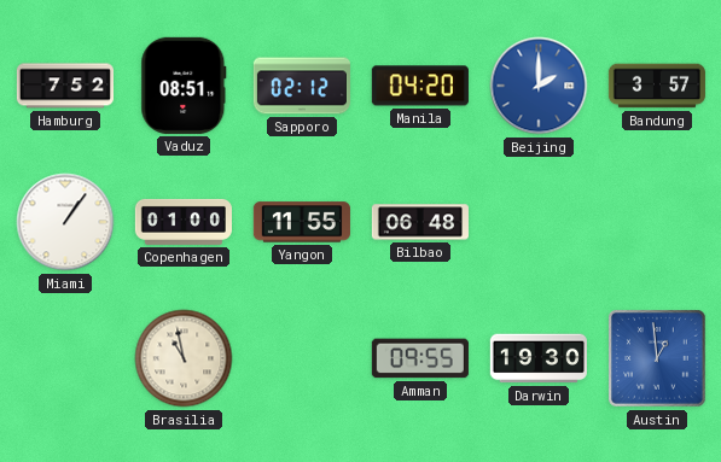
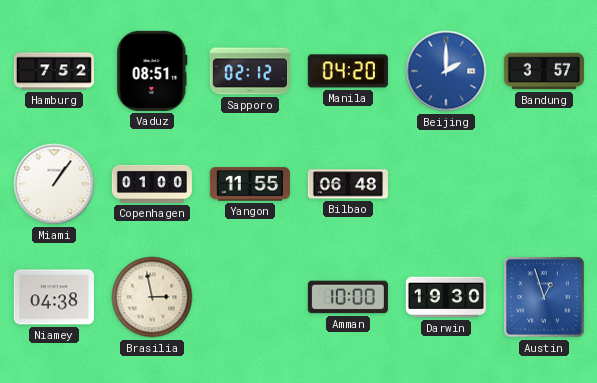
Niamey: none -> 04:38
Brasilia: 10:58 -> 2:58
Amman: 09:55 -> 10:00
Austin: 12:59 -> 12:57
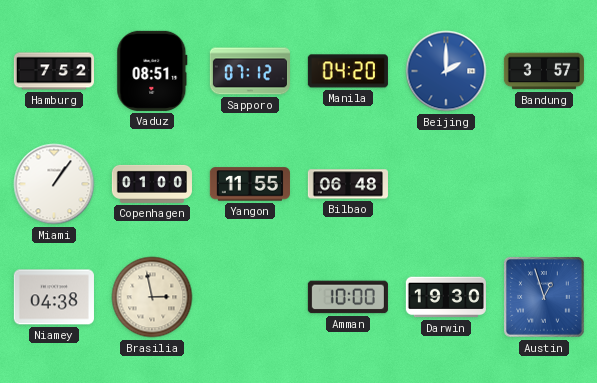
Sapporo: 02:12 -> 07:12
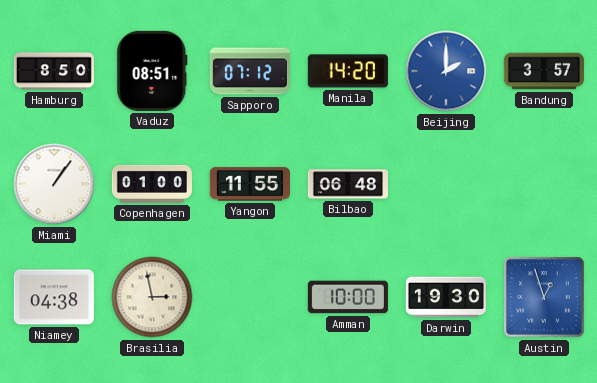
Hamburg: 7:52 -> 8:50
Manila: 04:20 -> 14:20
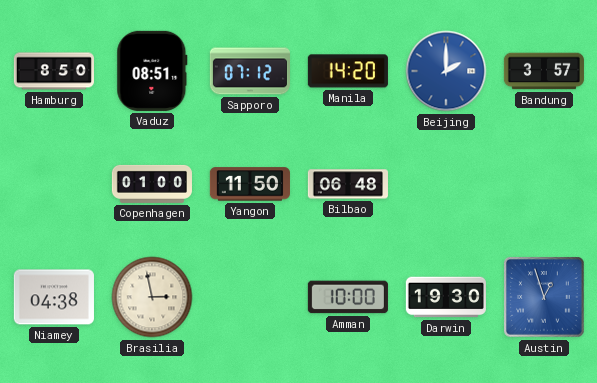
Miami: 1:06 -> none
Yangon: 11:55 -> 11:50
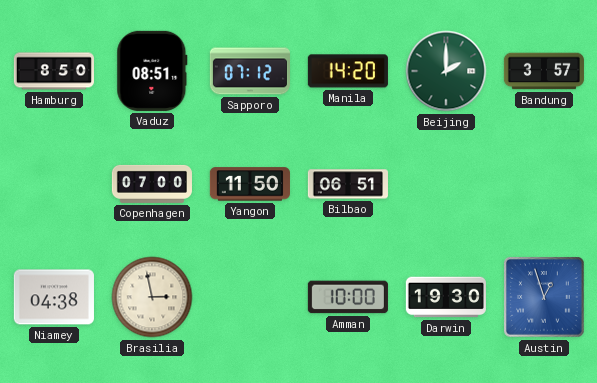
Beijing dial: blue -> green
Copenhagen: 01:00 -> 07:00
Bilbao: 06:48 -> 06:51
